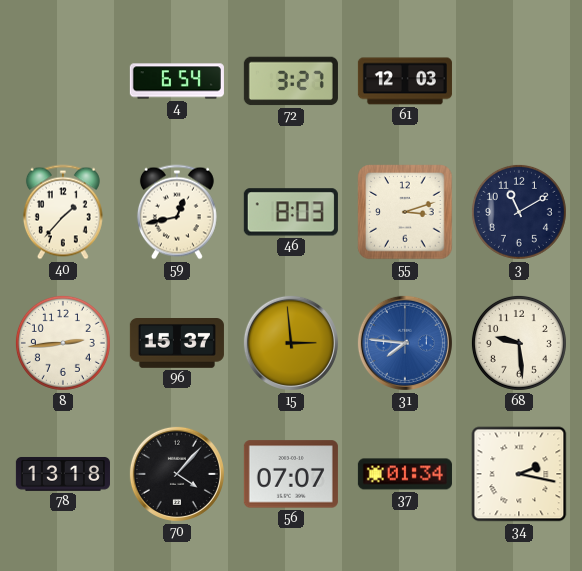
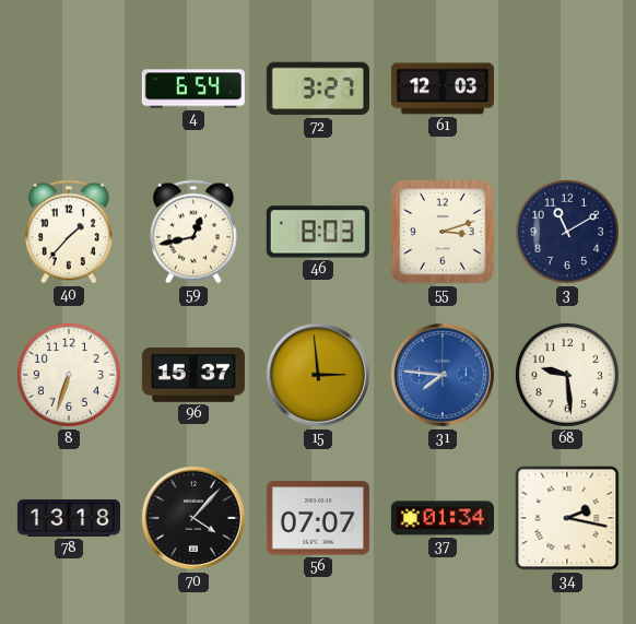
8: 2:44 -> 6:33
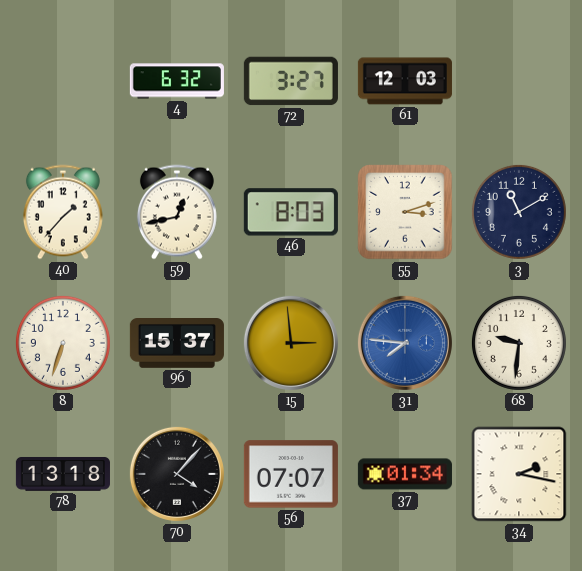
4: 6:54 -> 6:32
68: 9:29 -> 9:31
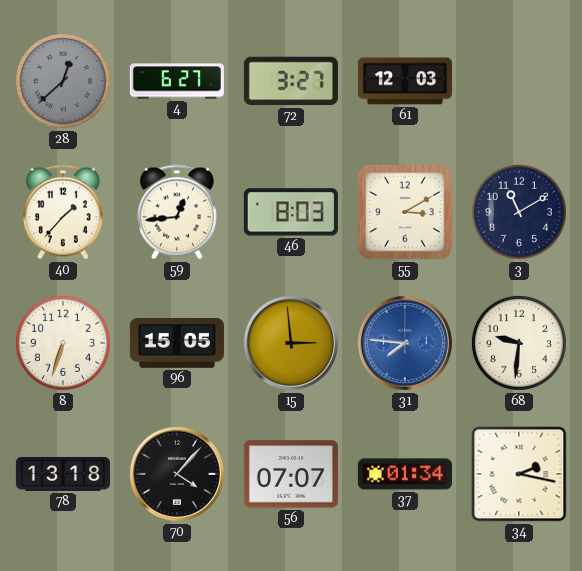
28: none -> 12:38
4: 6:32 -> 6:27
59: 12:43 -> 12:44
55: 3:12 -> 3:10
96: 15:37 -> 15:05
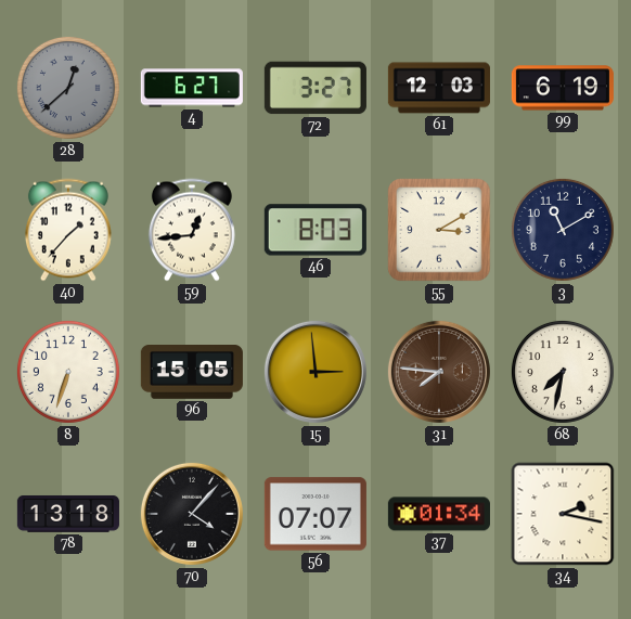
99: none -> 6:19
31 dial: blue -> brown
68: 9:31 -> 7:32
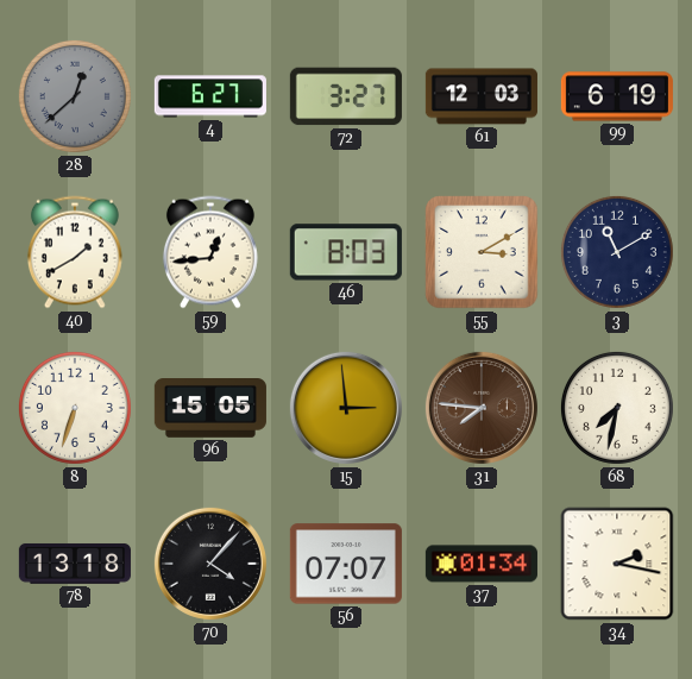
40: 1:37 -> 1:40
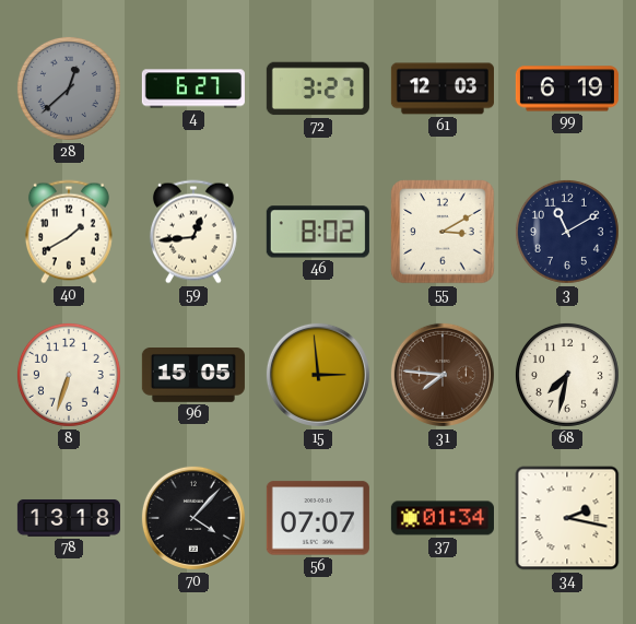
46: 8:03 -> 8:02
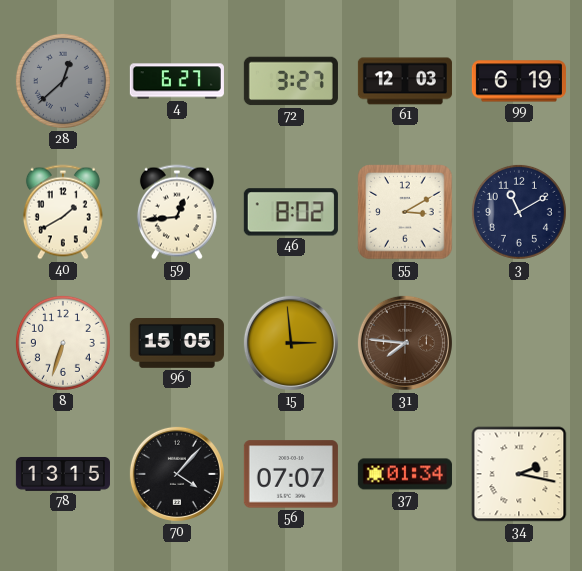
68: 7:32 -> none
78: 13:18 -> 13:15
